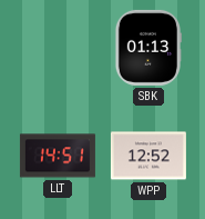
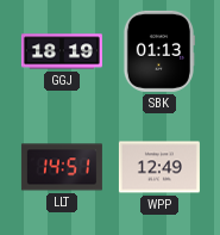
GGJ: none -> 18:19
WPP: 12:52 -> 12:49
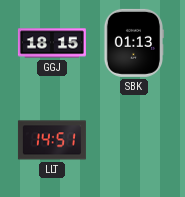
GGJ: 18:19 -> 18:15
WPP: 12:49 -> none
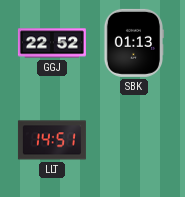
GGJ: 18:15 -> 22:52
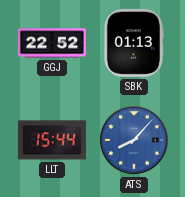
LLT: 14:51 -> 15:44
ATS: none -> 8:07
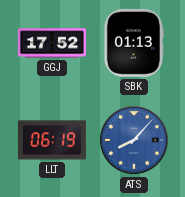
GGJ: 22:52 -> 17:52
LLT: 15:44 -> 06:19
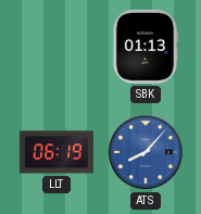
GGJ: 17:52 -> none
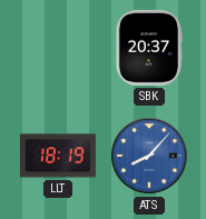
SBK: 01:13 -> 20:37
LLT: 06:19 -> 18:19
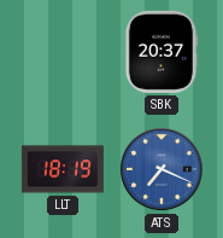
ATS: 8:07 -> 7:19
